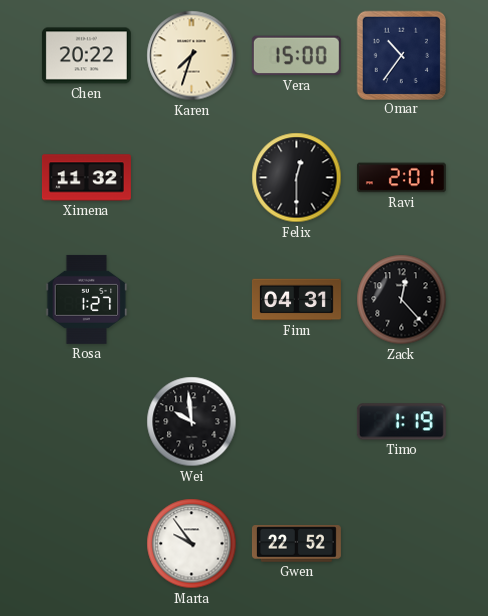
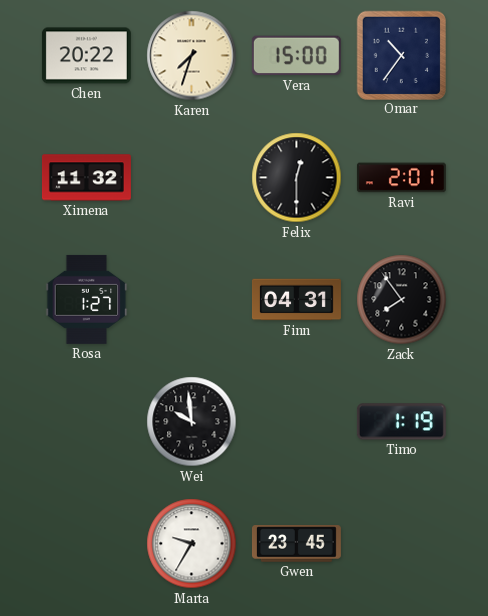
Zack: 12:23 -> 7:54
Marta: 9:54 -> 9:35
Gwen: 22:52 -> 23:45
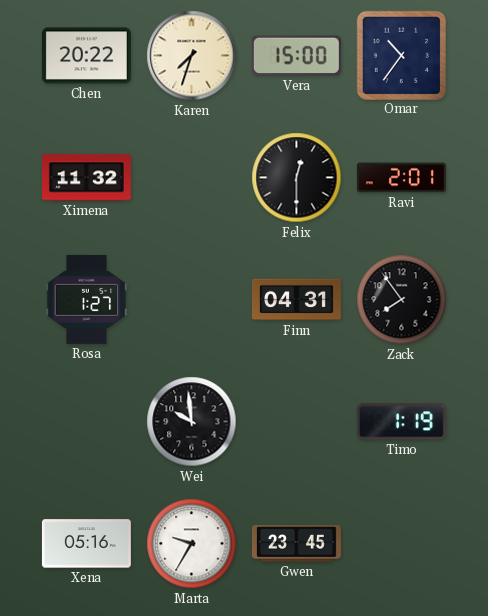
Xena: none -> 05:16
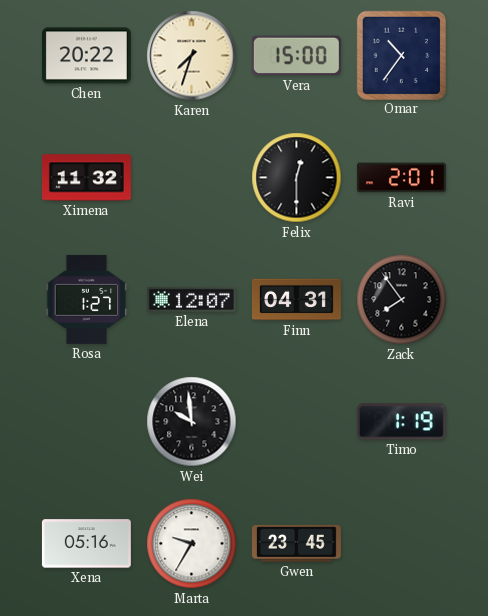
Elena: none -> 12:07
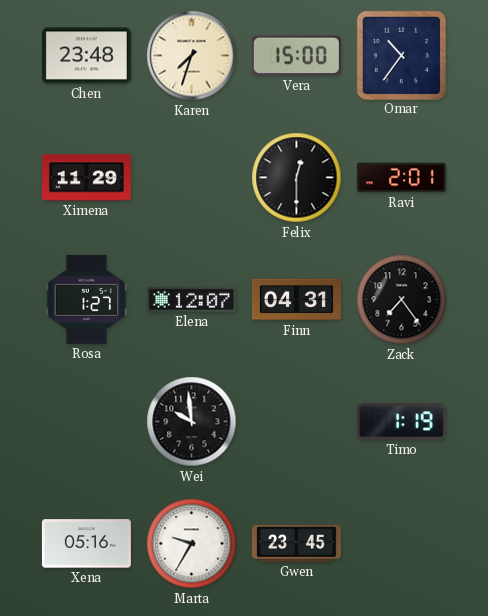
Chen: 20:22 -> 23:48
Ximena: 11:32 -> 11:29
Zack: 7:54 -> 7:24
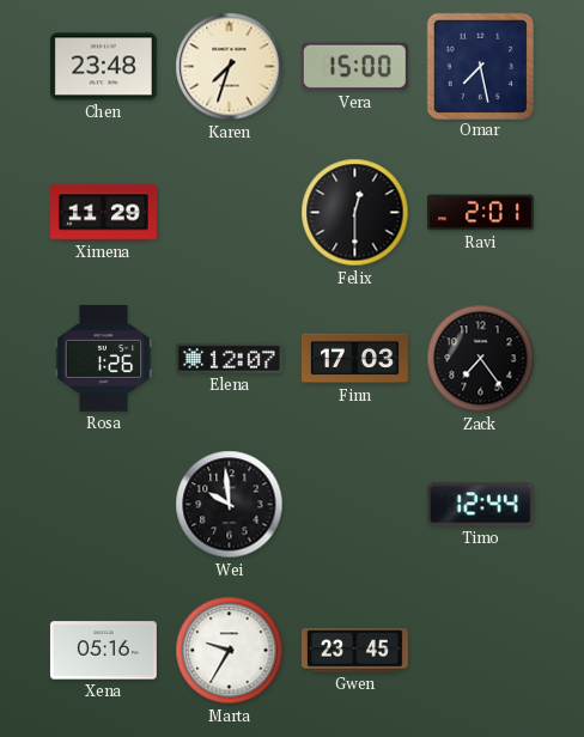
Omar: 10:36 -> 7:28
Rosa: 1:27 -> 1:26
Finn: 04:31 -> 17:03
Timo: 1:19 -> 12:44
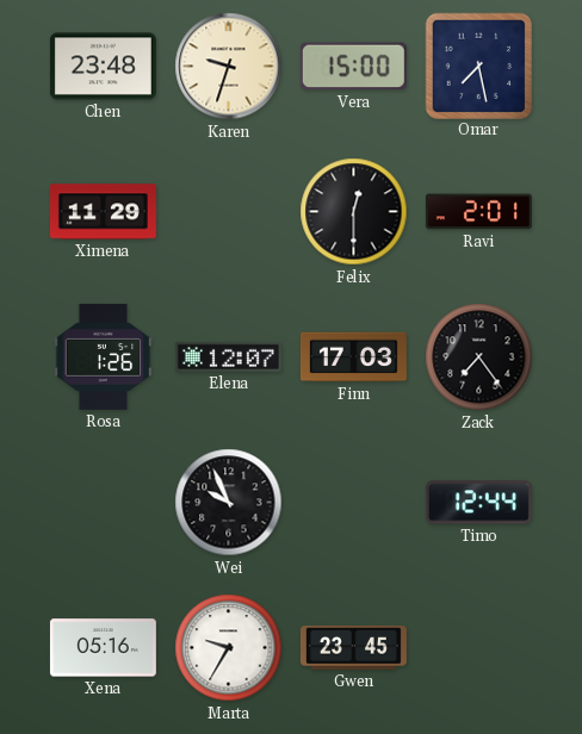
Karen: 7:33 -> 9:33
Wei: 9:59 -> 9:56
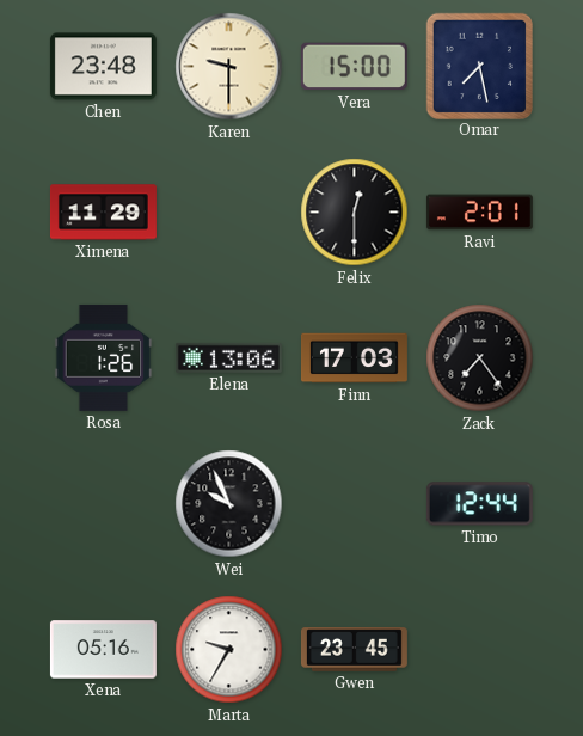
Karen: 9:33 -> 9:30
Elena: 12:07 -> 13:06
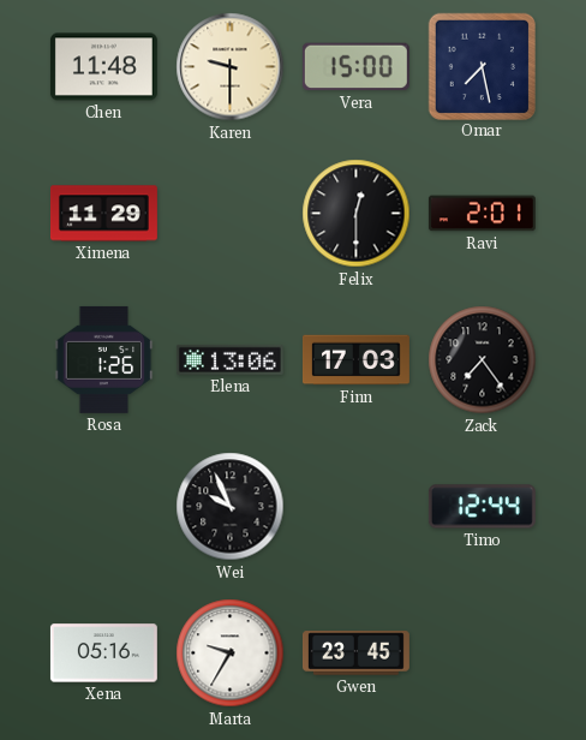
Chen: 23:48 -> 11:48
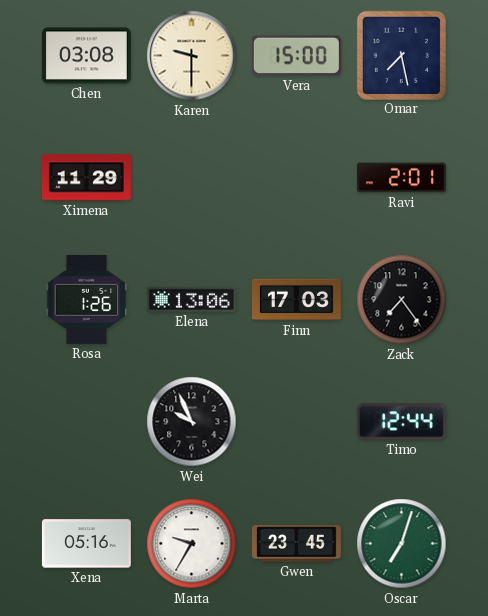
Chen: 11:48 -> 03:08
Felix: 12:30 -> none
Oscar: none -> 7:03
